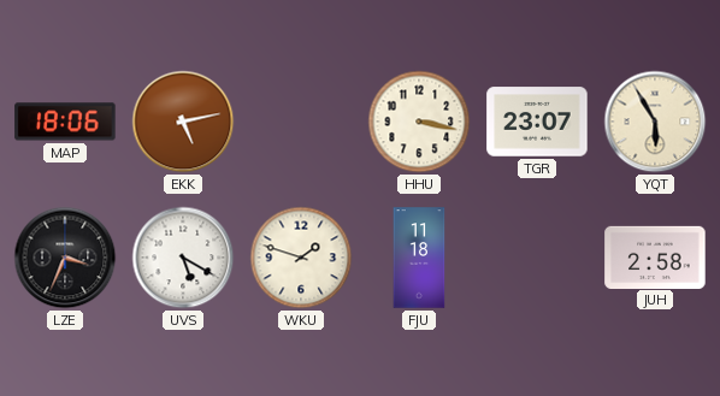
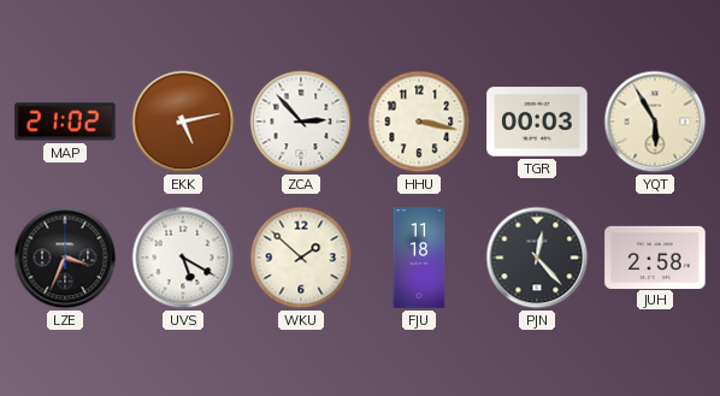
MAP: 18:06 -> 21:02
ZCA: none -> 2:53
TGR: 23:07 -> 00:03
WKU: 1:48 -> 1:52
PJN: none -> 12:23
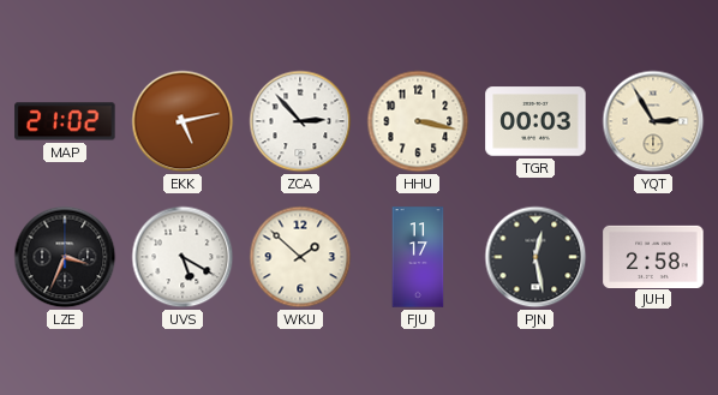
YQT: 5:55 -> 2:55
FJU: 11:18 -> 11:17
PJN: 12:23 -> 12:28
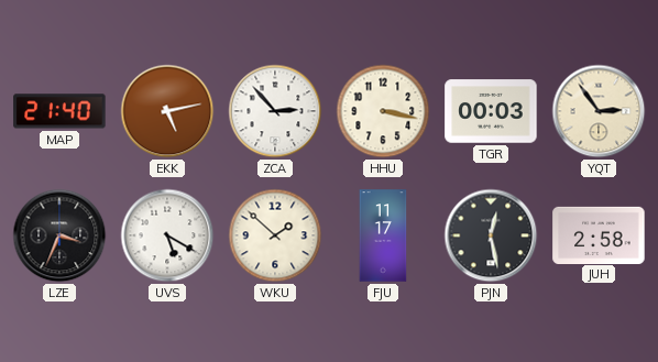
MAP: 21:02 -> 21:40
YQT: 2:55 -> 2:54
